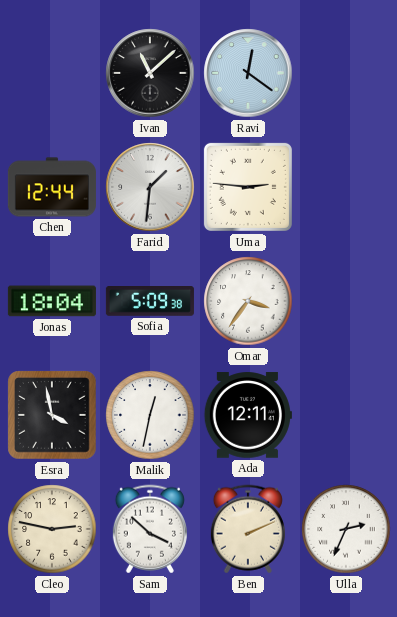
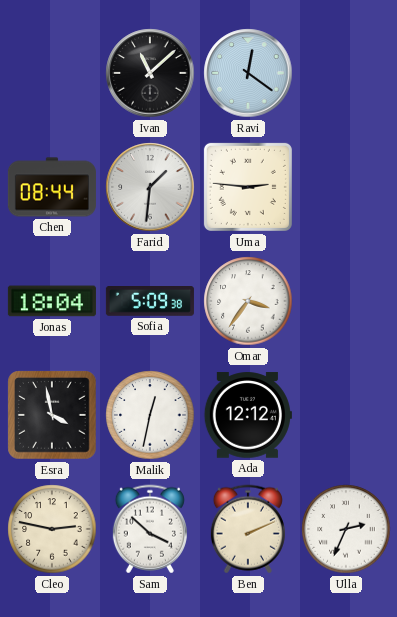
Chen: 12:44 -> 08:44
Ada: 12:11 -> 12:12
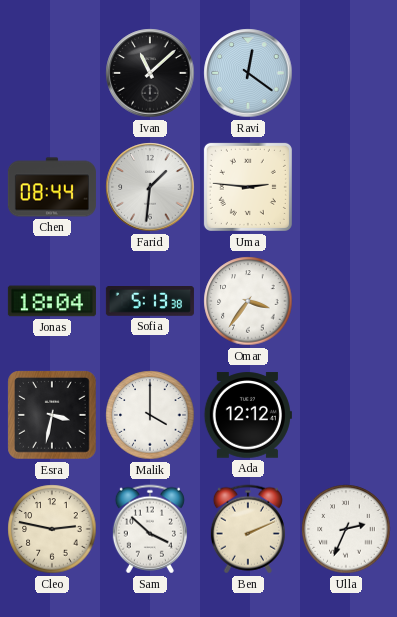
Sofia: 5:09 -> 5:13
Esra: 3:58 -> 3:32
Malik: 12:32 -> 4:00
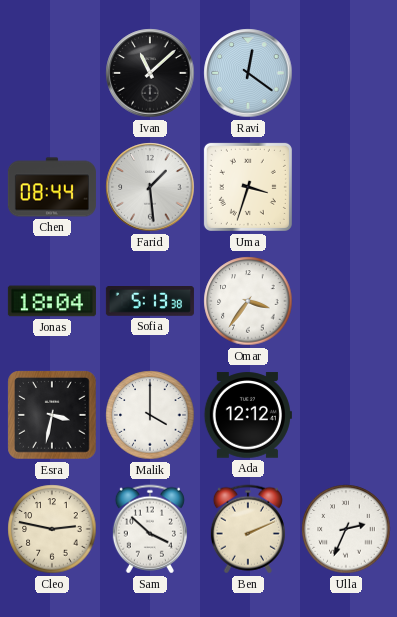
Farid: 1:31 -> 1:29
Uma: 2:46 -> 3:33
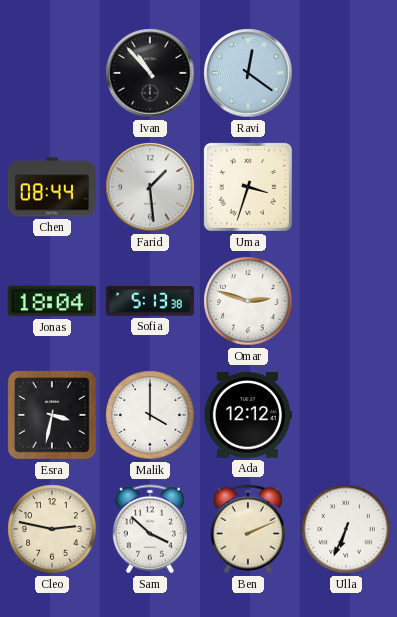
Ivan: 11:08 -> 10:53
Omar: 3:36 -> 2:48
Ulla: 2:34 -> 6:34
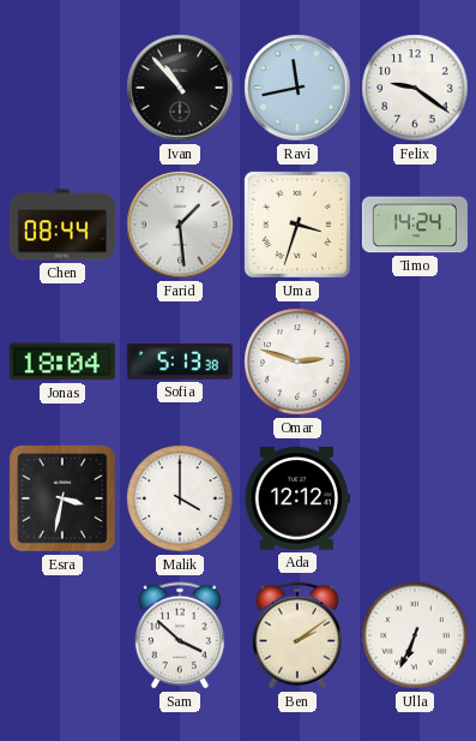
Ravi: 12:21 -> 11:43
Felix: none -> 9:21
Timo: none -> 14:24
Cleo: 2:47 -> none
Ben: 2:11 -> 2:09
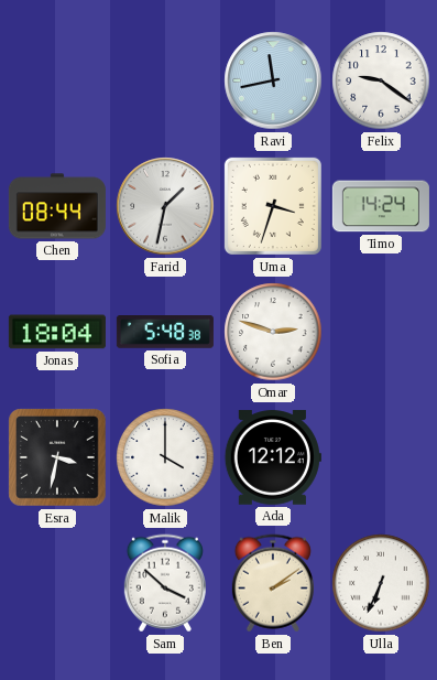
Ivan: 10:53 -> none
Farid: 1:29 -> 1:32
Sofia: 5:13 -> 5:48
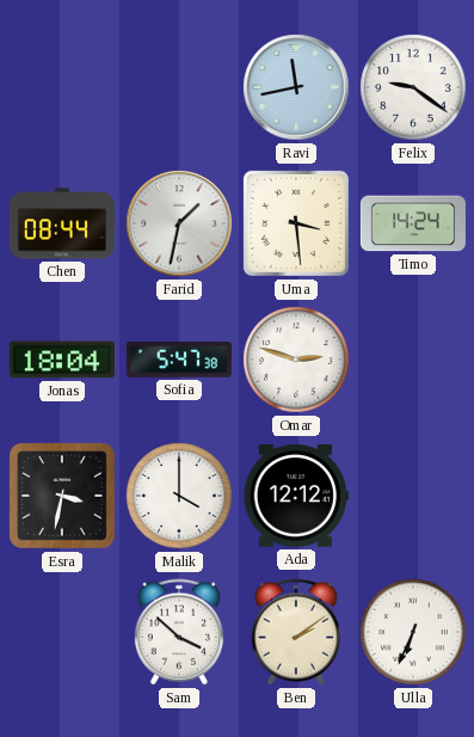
Uma: 3:33 -> 3:29
Sofia: 5:48 -> 5:47
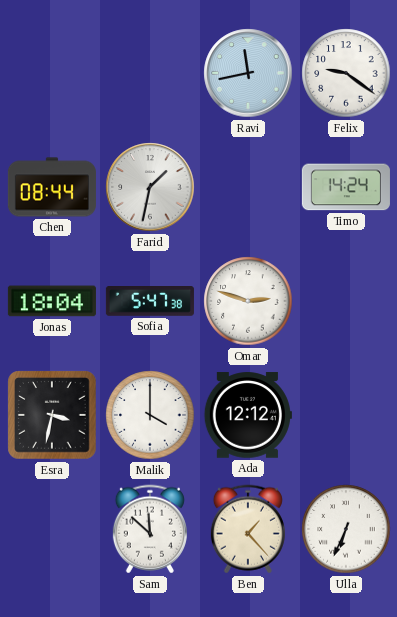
Uma: 3:29 -> none
Sam: 3:52 -> 11:52
Ben: 2:09 -> 1:23
